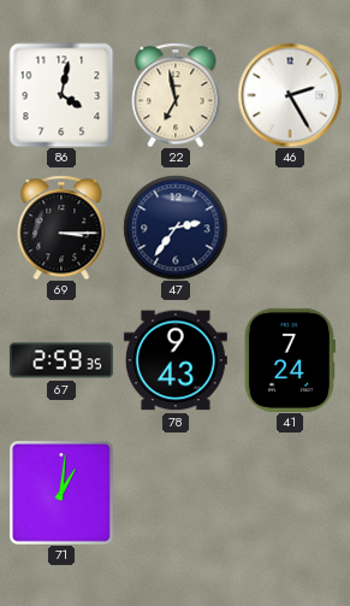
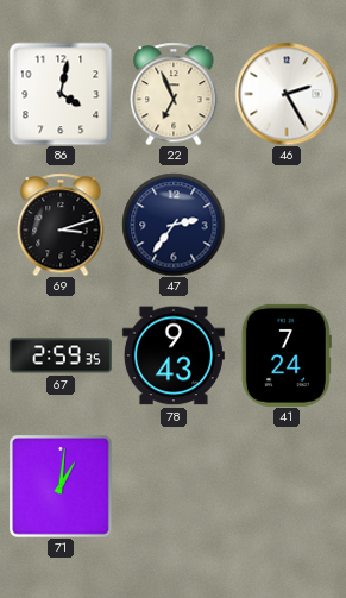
22: 6:58 -> 6:56
69: 3:15 -> 3:12
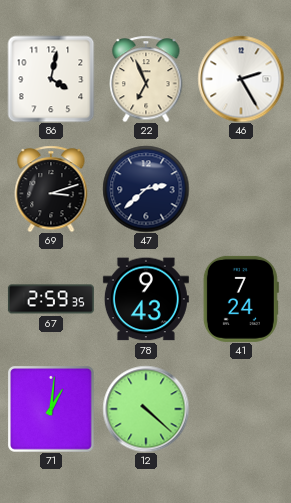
47: 2:36 -> 2:38
12: none -> 4:22
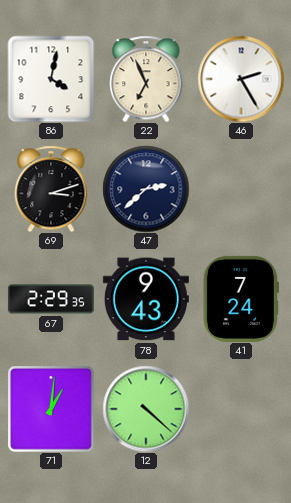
67: 2:59 -> 2:29
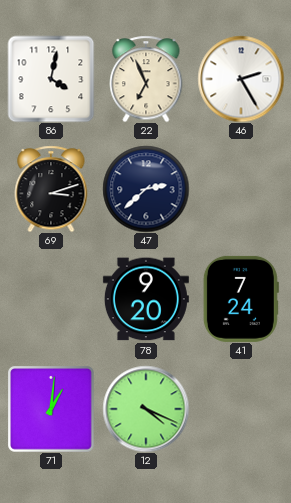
67: 2:29 -> none
78: 9:43 -> 9:20
12: 4:22 -> 4:19
